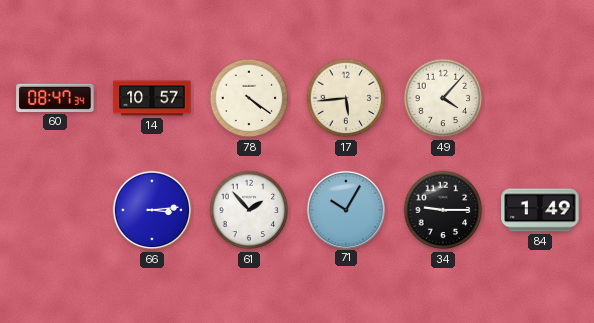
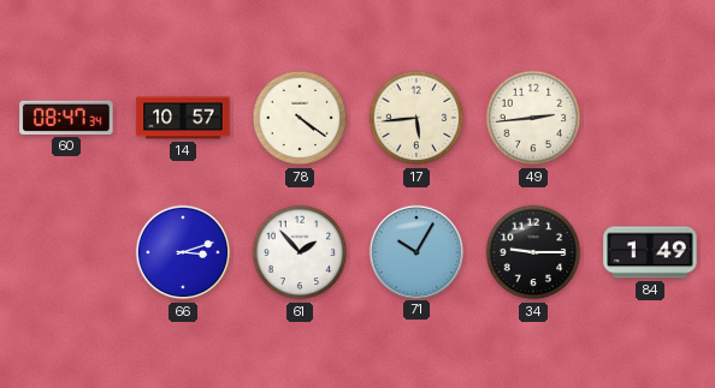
49: 4:07 -> 2:44
66: 3:14 -> 3:12
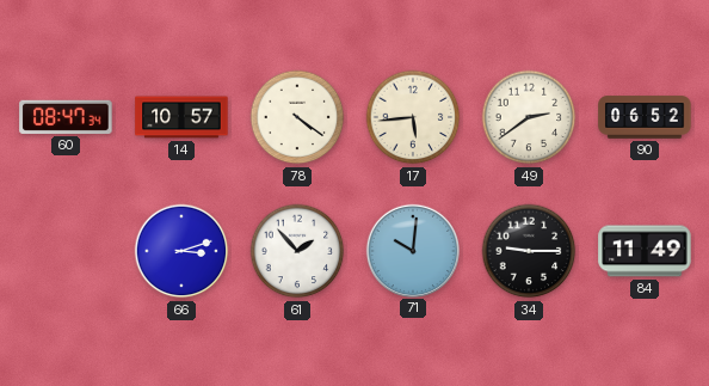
49: 2:44 -> 2:39
90: none -> 06:52
71: 10:05 -> 10:01
84: 1:49 -> 11:49
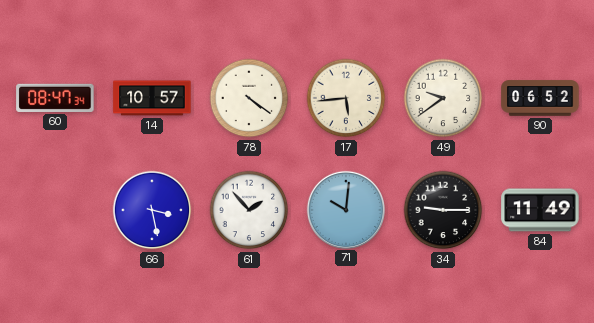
49: 2:39 -> 9:39
66: 3:12 -> 3:28
